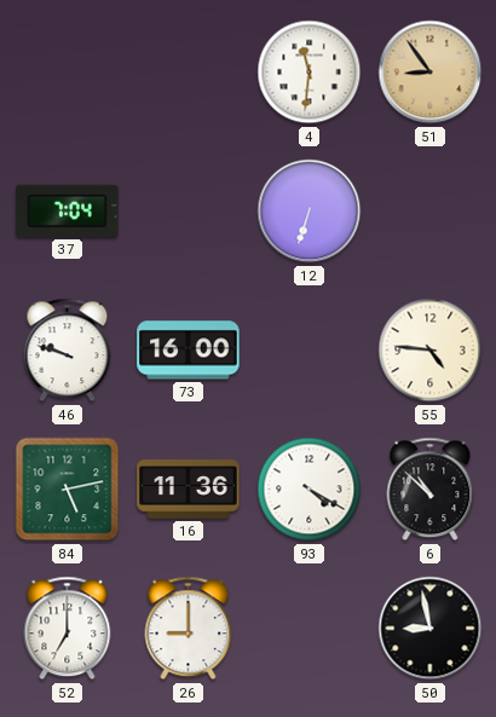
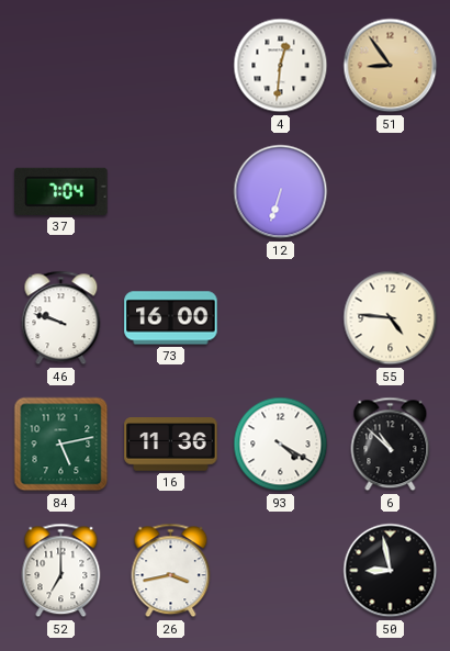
4: 11:31 -> 12:31
26: 9:00 -> 3:43
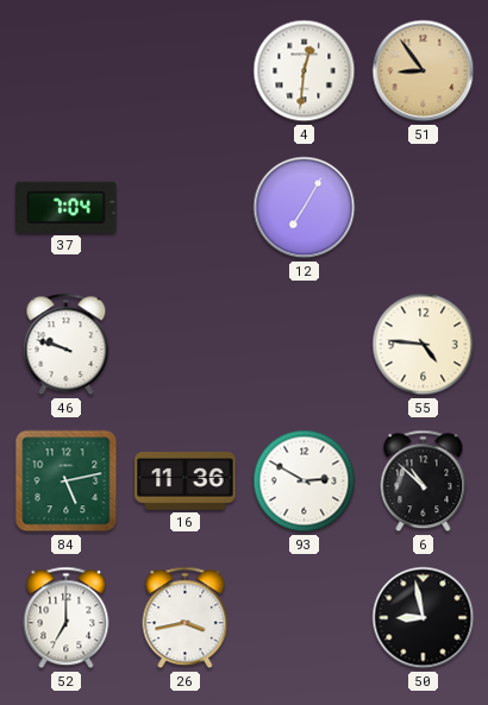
12: 6:33 -> 7:05
73: 16:00 -> none
93: 4:20 -> 2:50
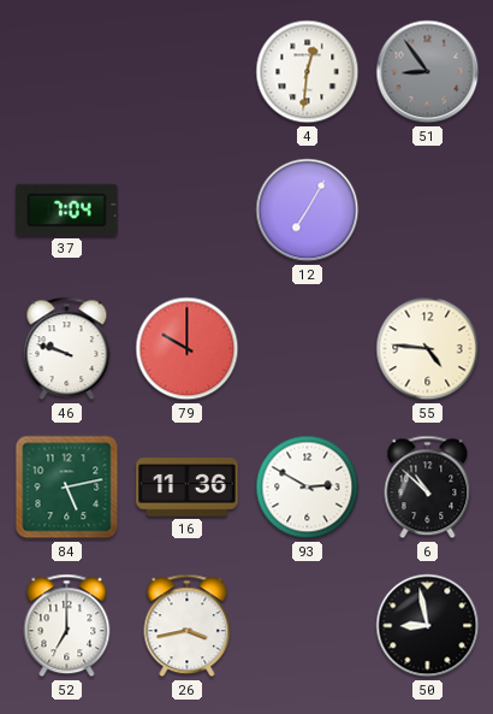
51 dial: champagne -> grey
79: none -> 10:00
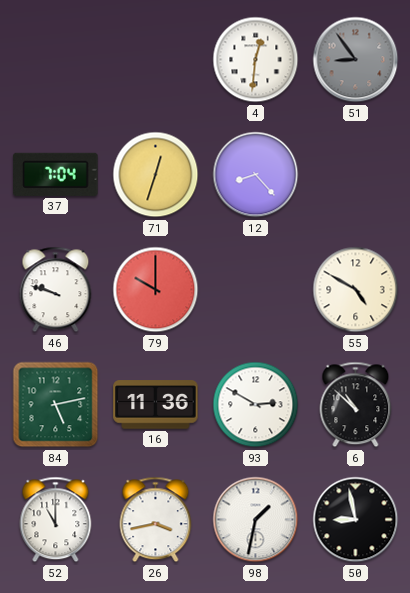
71: none -> 12:33
12: 7:05 -> 8:23
55: 4:46 -> 4:50
52: 7:00 -> 11:00
98: none -> 1:32
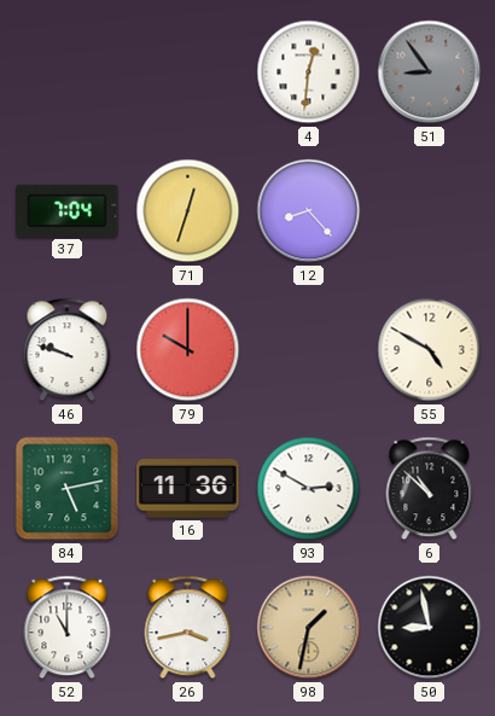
98 dial: white -> champagne
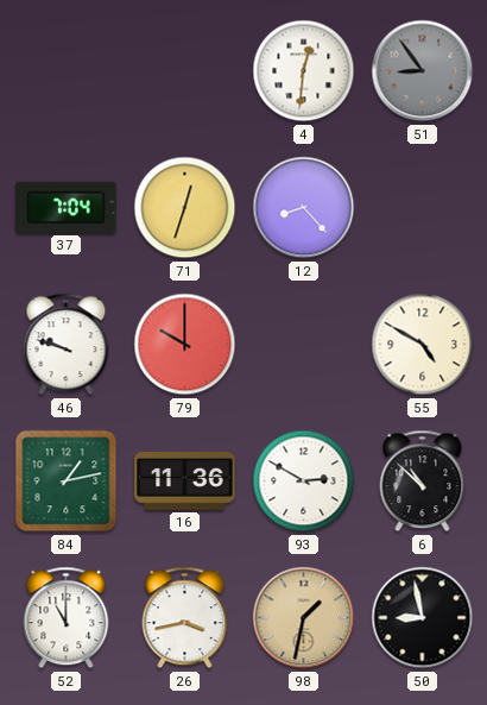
84: 5:13 -> 1:13
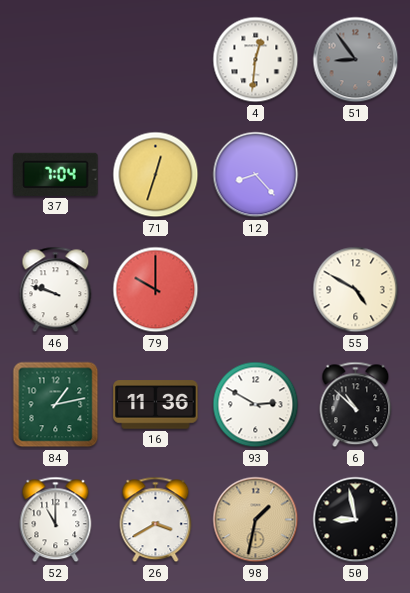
26: 3:43 -> 3:40
